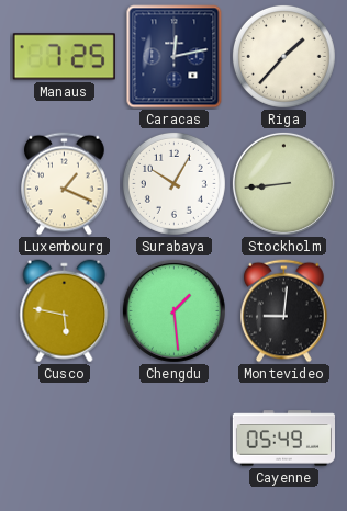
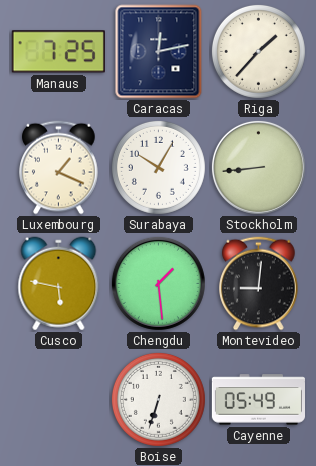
Boise: none -> 6:33
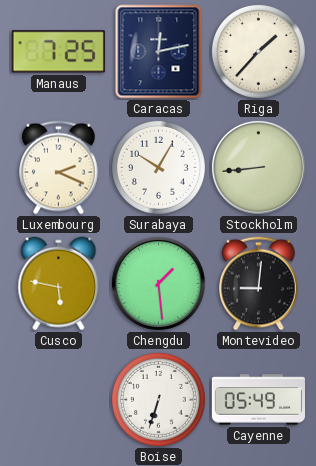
Luxembourg: 1:19 -> 2:19
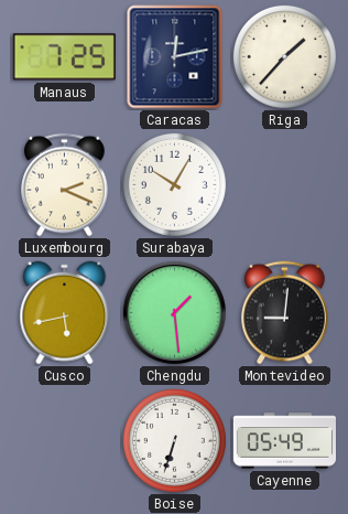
Stockholm: 8:44 -> none
Cusco: 5:47 -> 5:43
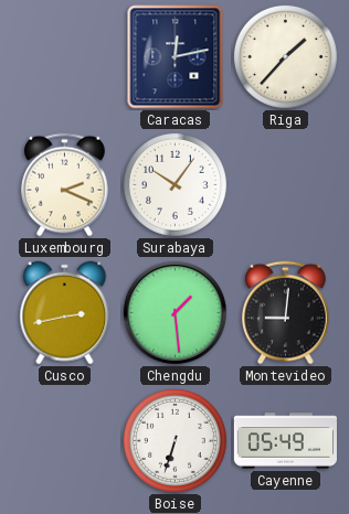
Manaus: 7:25 -> none
Surabaya: 10:05 -> 10:06
Cusco: 5:43 -> 2:43
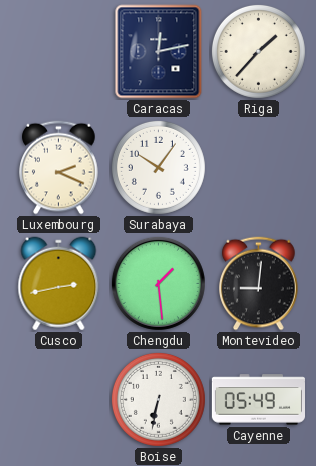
Boise: 6:33 -> 6:32
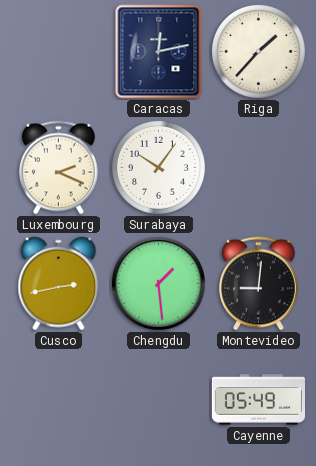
Boise: 6:32 -> none
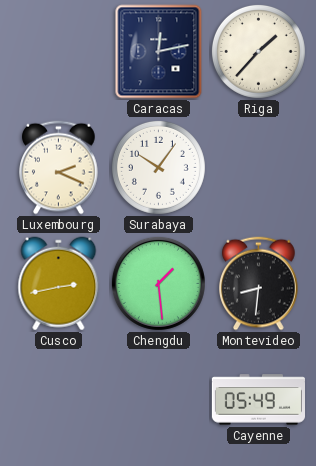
Montevideo: 9:01 -> 8:31
